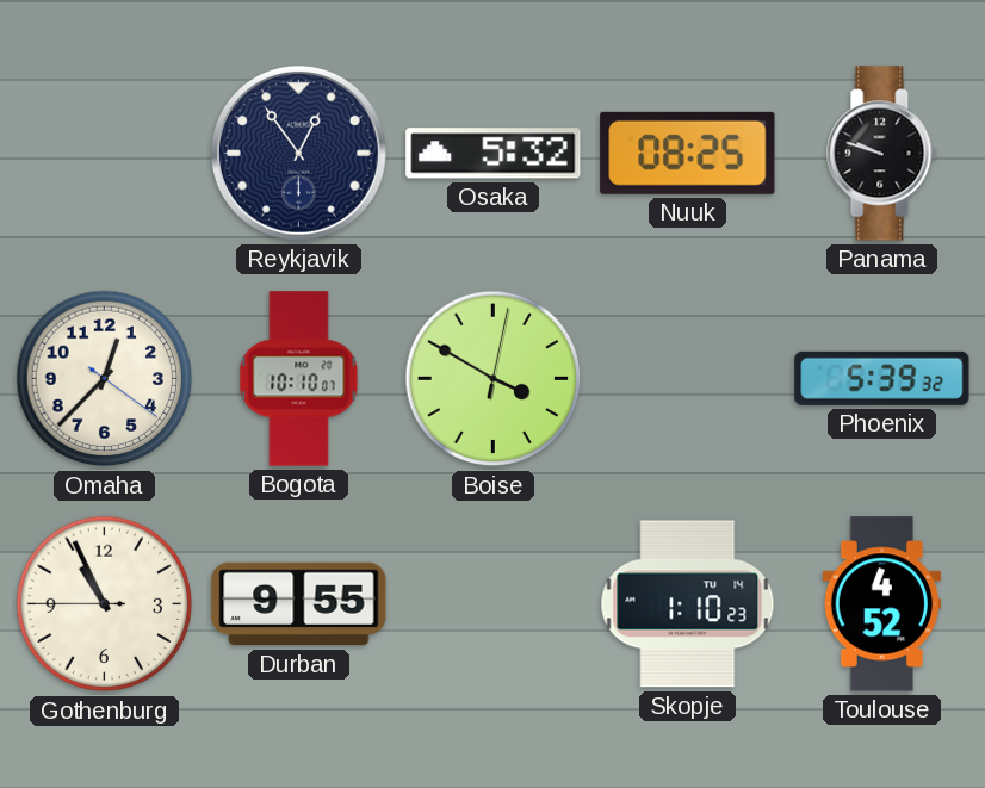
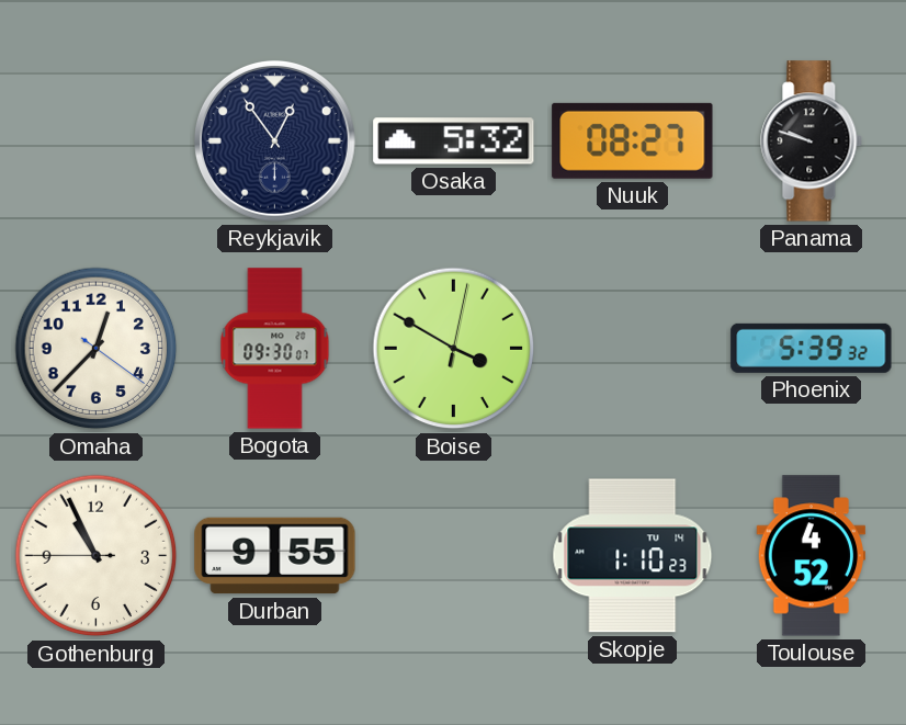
Nuuk: 08:25 -> 08:27
Bogota: 10:10 -> 09:30
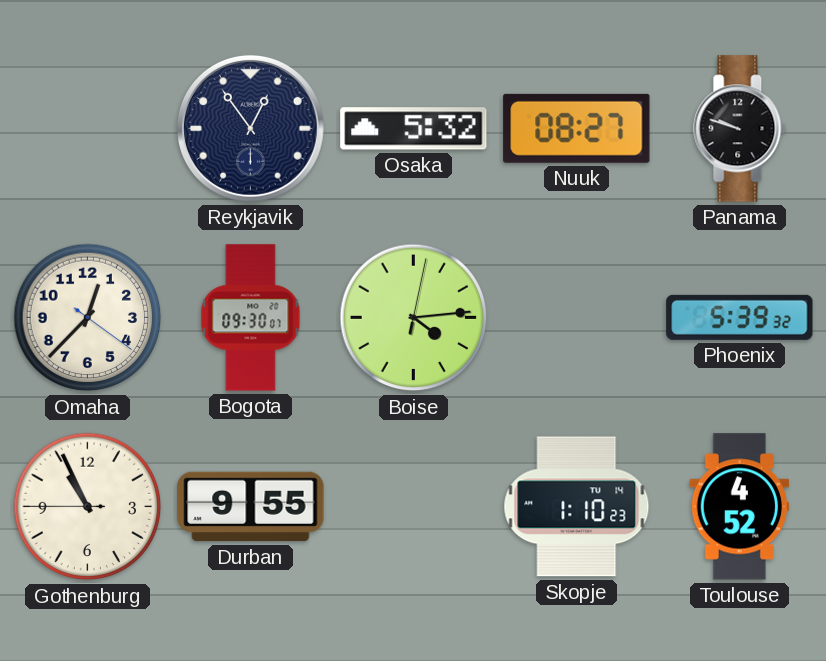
Boise: 3:50 -> 4:14
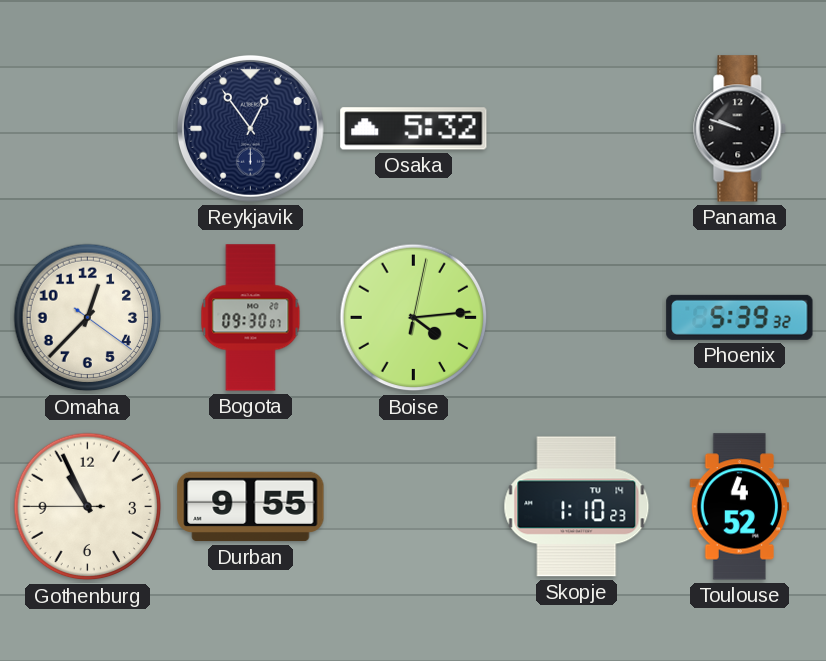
Nuuk: 08:27 -> none
